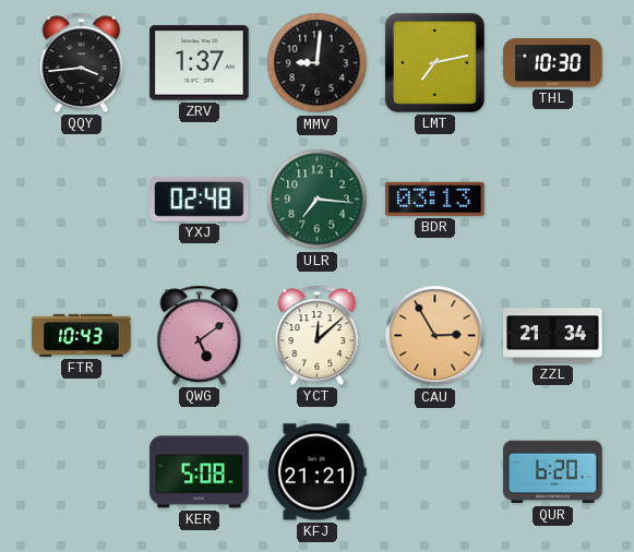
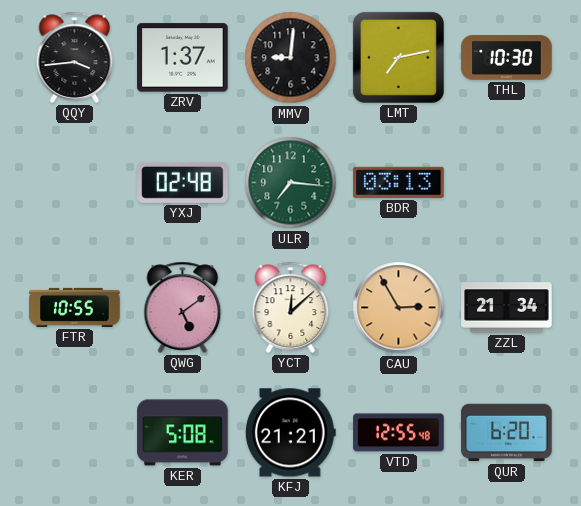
FTR: 10:43 -> 10:55
VTD: none -> 12:55
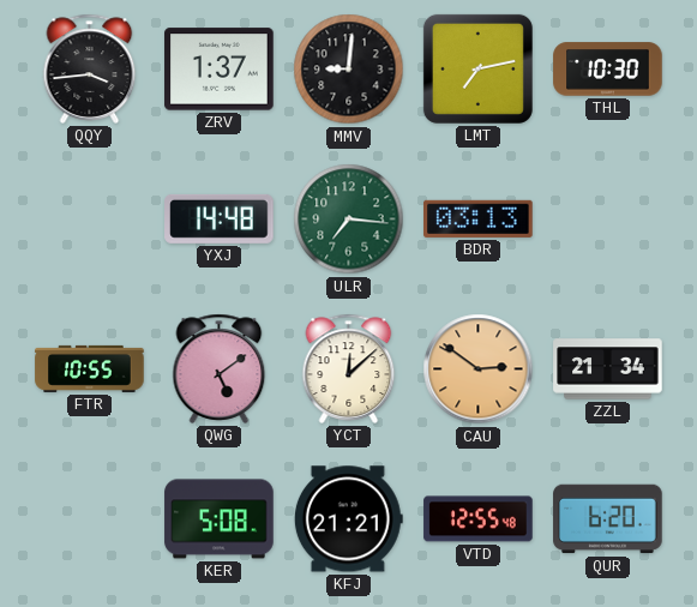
YXJ: 02:48 -> 14:48
CAU: 2:55 -> 2:51
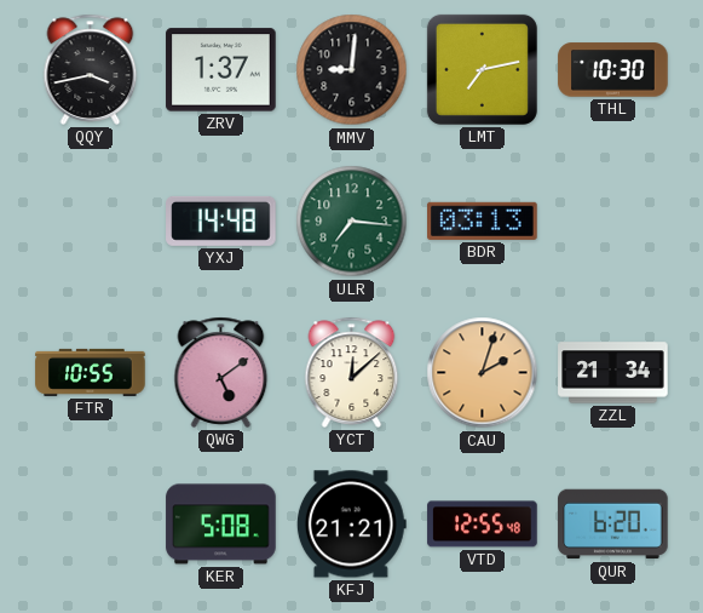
QQY: 3:44 -> 3:43
CAU: 2:51 -> 2:03
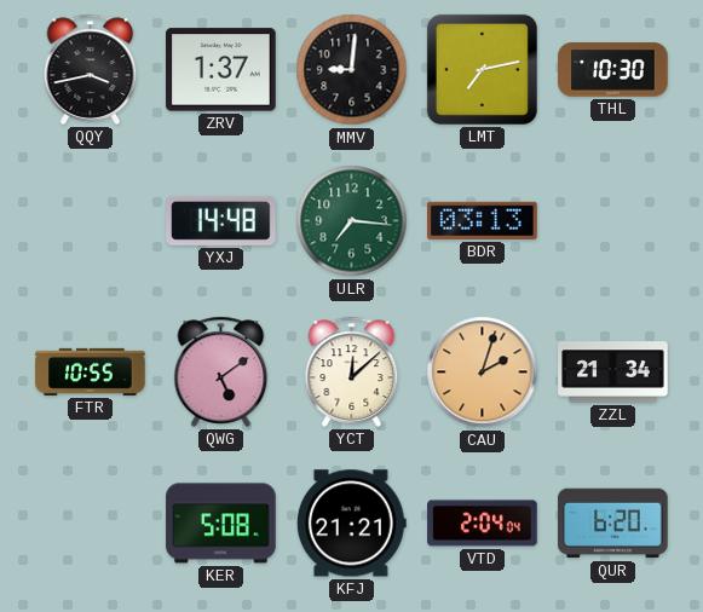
VTD: 12:55 -> 2:04
